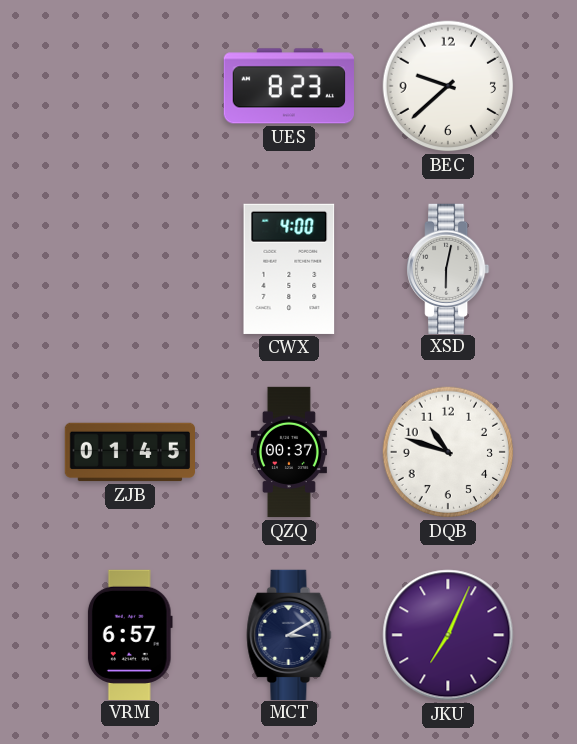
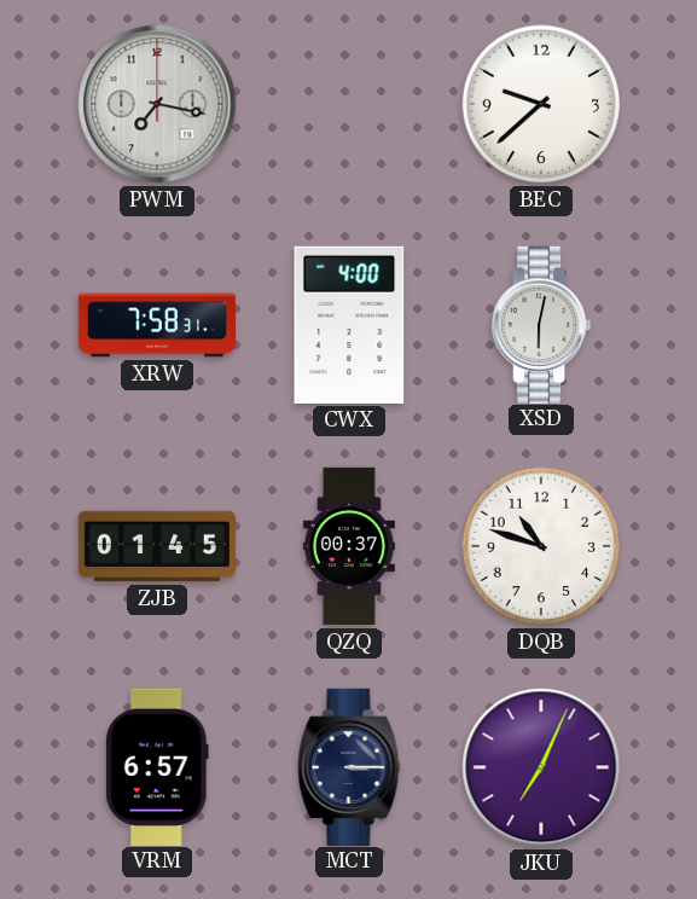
PWM: none -> 7:17
UES: 8:23 -> none
XRW: none -> 7:58
MCT: 3:10 -> 3:15
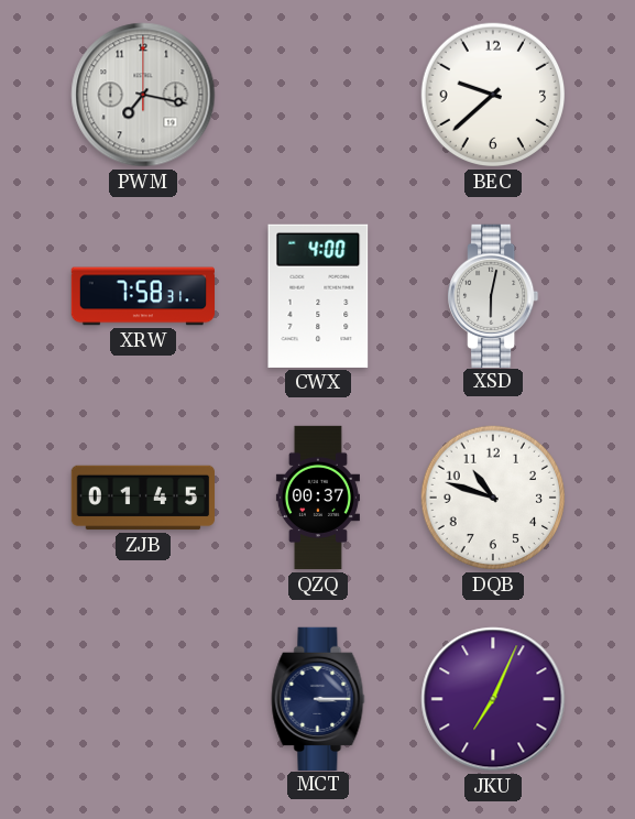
VRM: 6:57 -> none
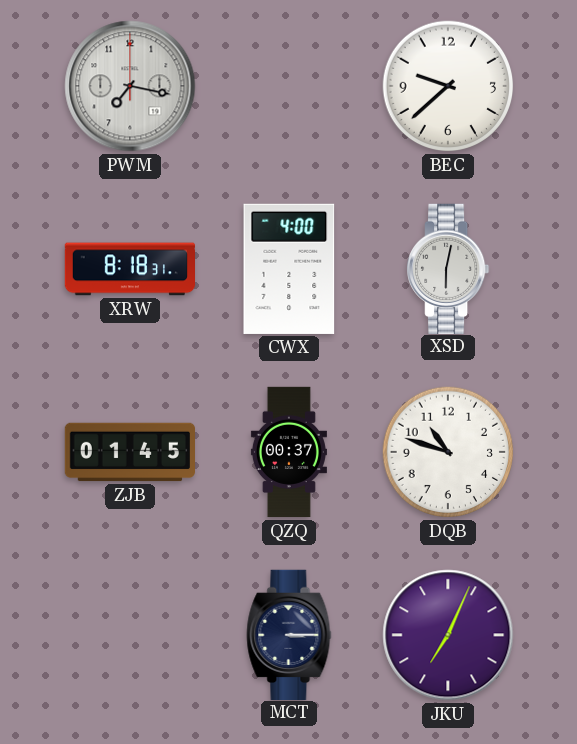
XRW: 7:58 -> 8:18
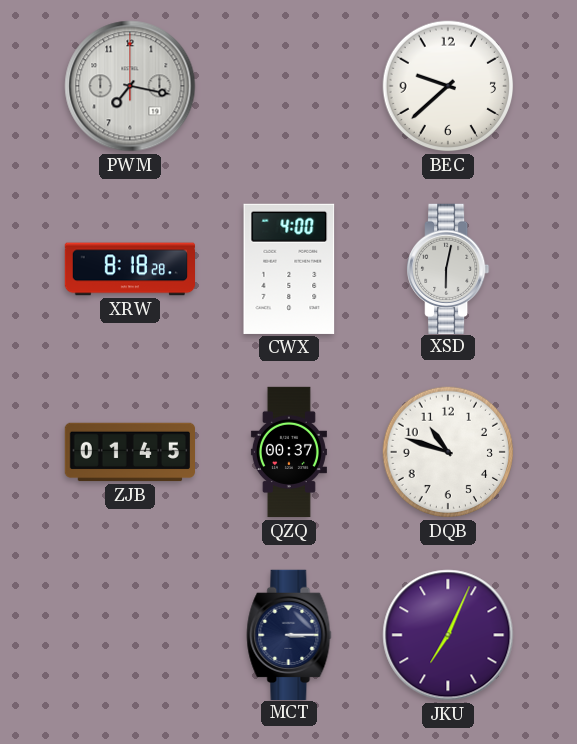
XRW: 8:18:31 -> 8:18:28
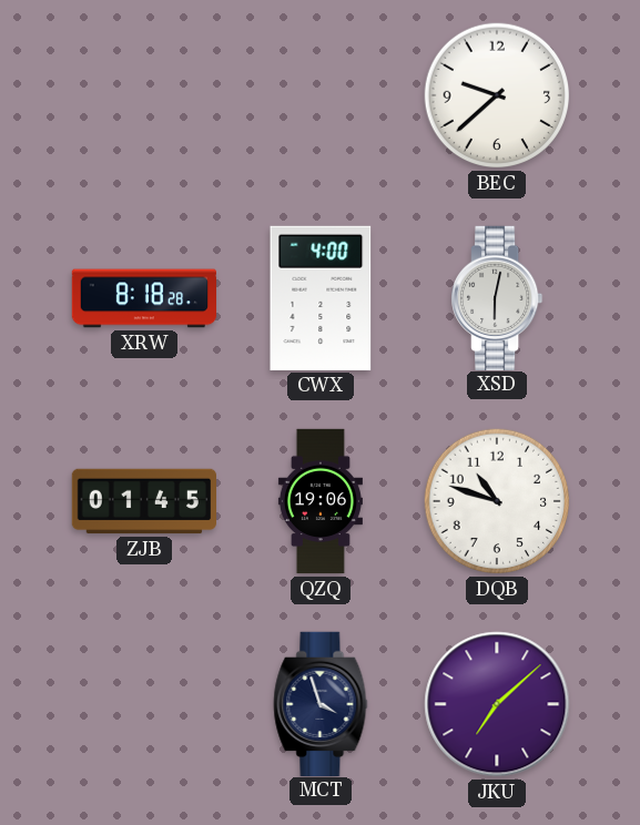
PWM: 7:17 -> none
QZQ: 00:37 -> 19:06
MCT: 3:15 -> 3:57
JKU: 7:04 -> 7:08
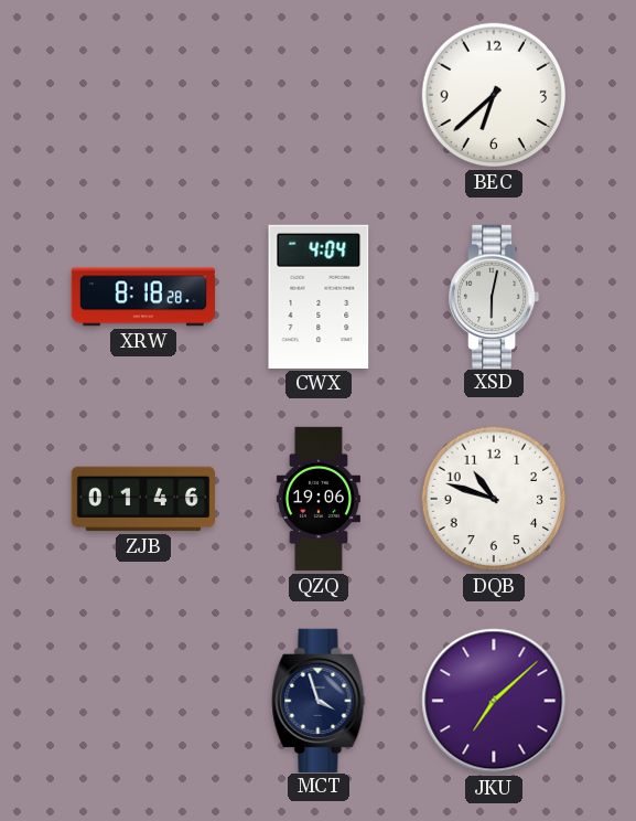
BEC: 9:38 -> 6:38
CWX: 4:00 -> 4:04
ZJB: 01:45 -> 01:46
